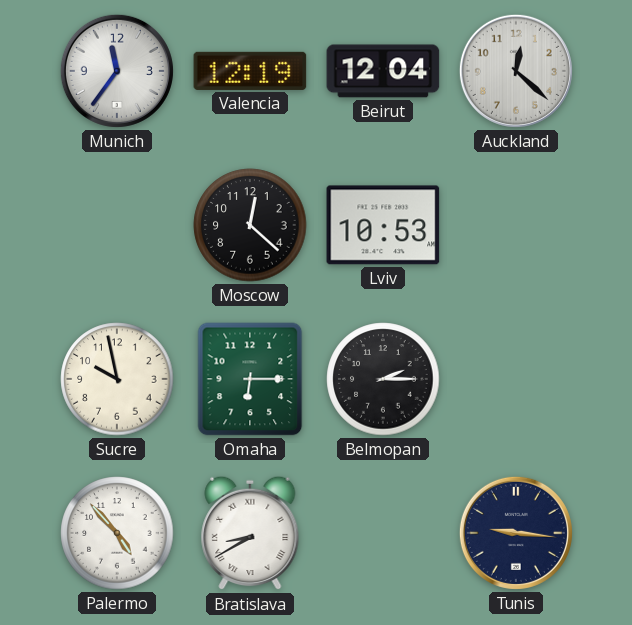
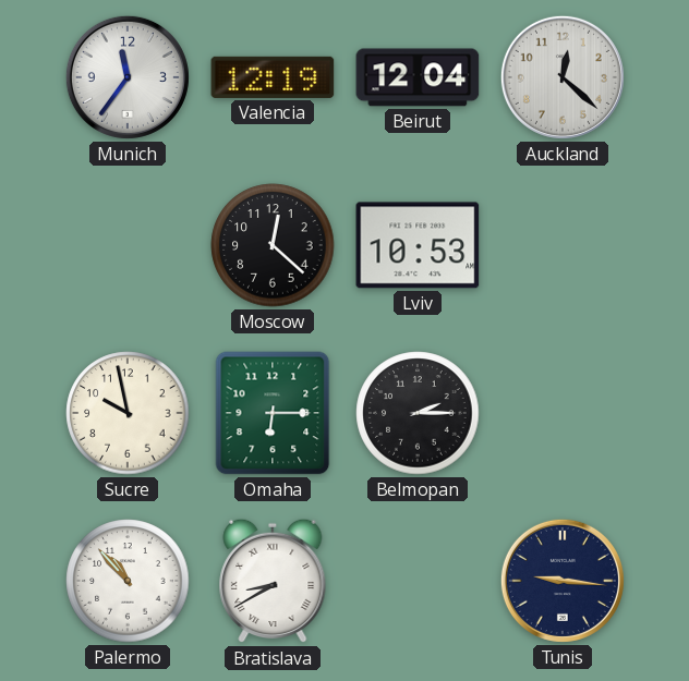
Palermo: 4:53 -> 10:53
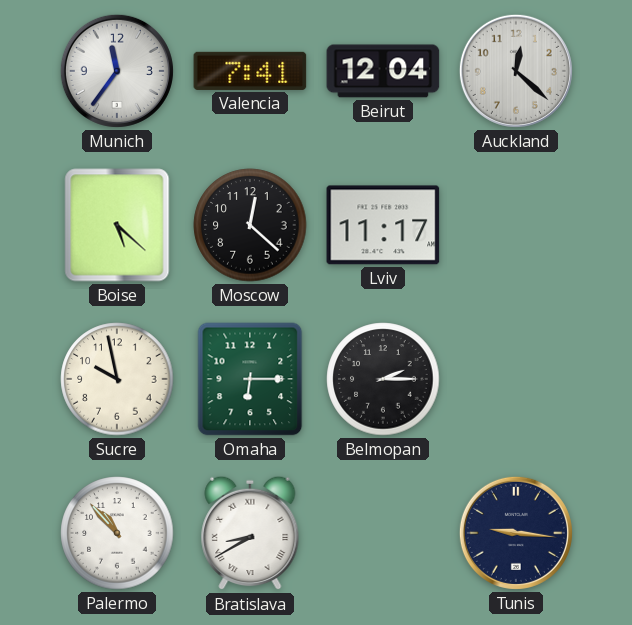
Valencia: 12:19 -> 7:41
Boise: none -> 5:22
Lviv: 10:53 -> 11:17
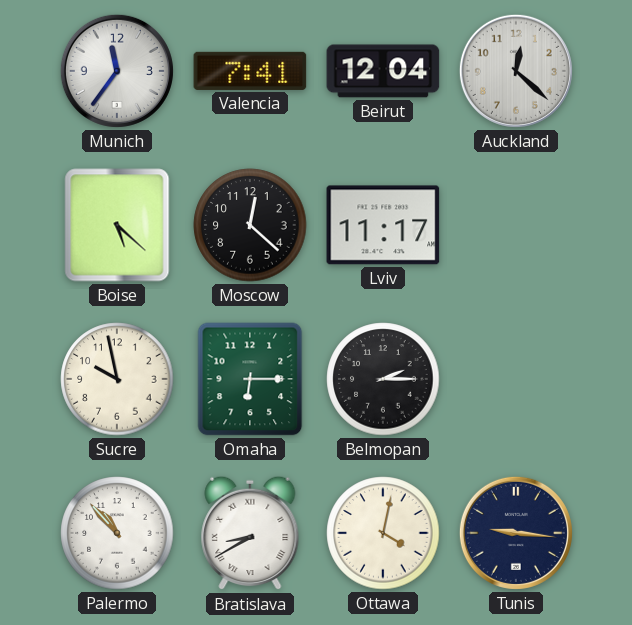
Ottawa: none -> 4:02
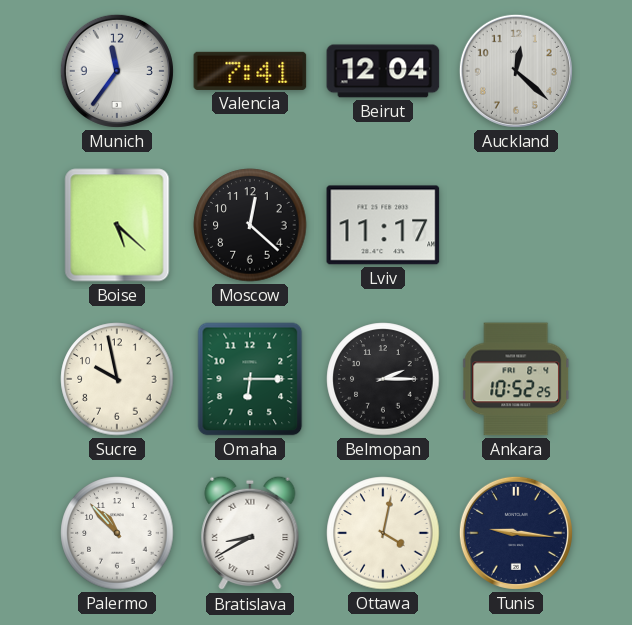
Ankara: none -> 10:52
